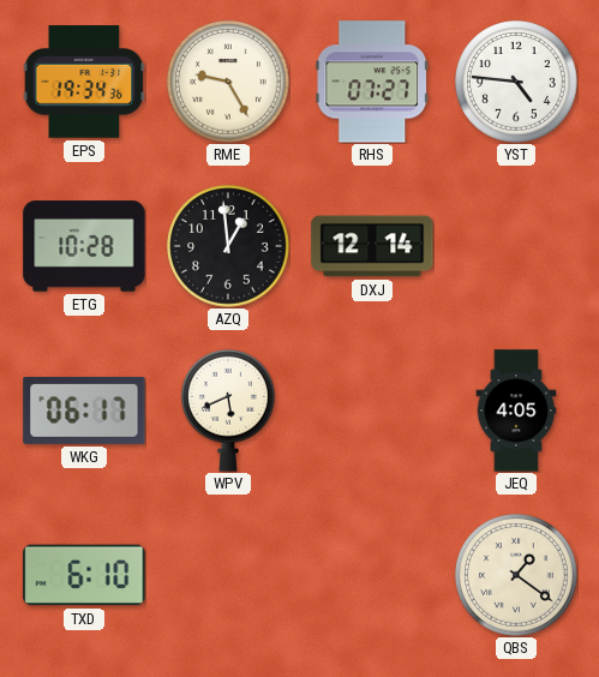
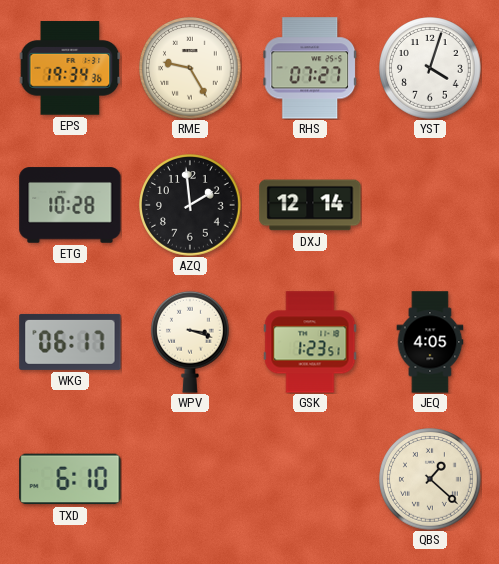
YST: 4:46 -> 4:03
AZQ: 12:59 -> 1:59
WPV: 5:41 -> 3:18
GSK: none -> 1:23
QBS: 1:21 -> 1:22
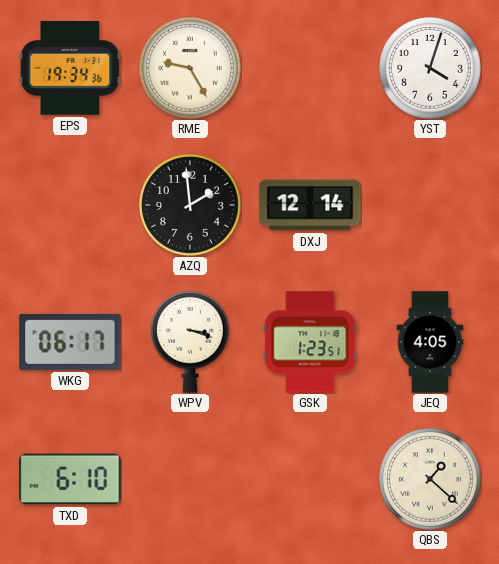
RHS: 07:27 -> none
ETG: 10:28 -> none
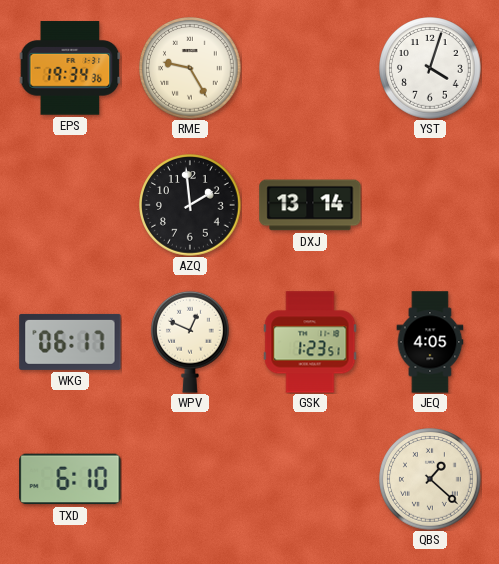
DXJ: 12:14 -> 13:14
WPV: 3:18 -> 12:49
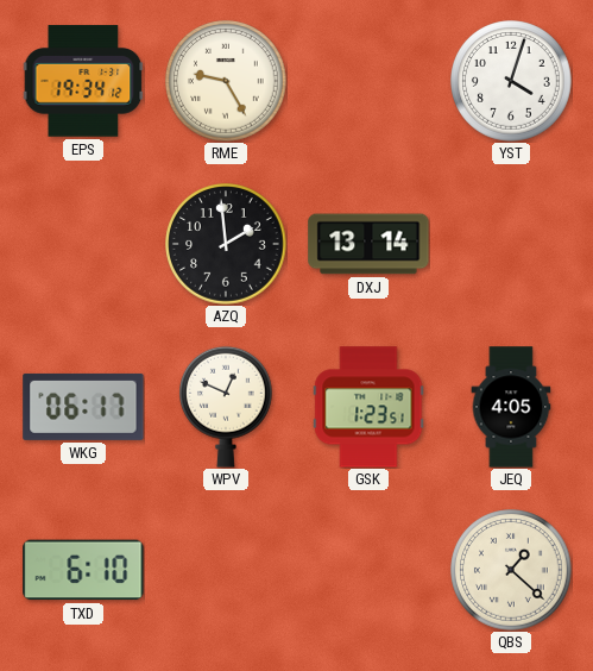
EPS: 19:34:36 -> 19:34:12
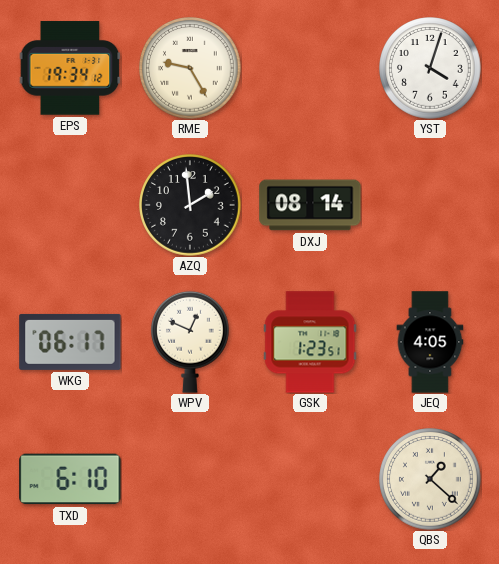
DXJ: 13:14 -> 08:14
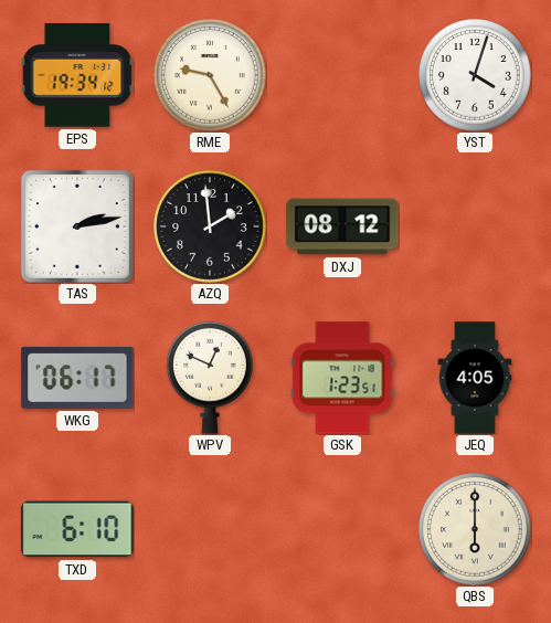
TAS: none -> 2:13
DXJ: 08:14 -> 08:12
QBS: 1:22 -> 6:00
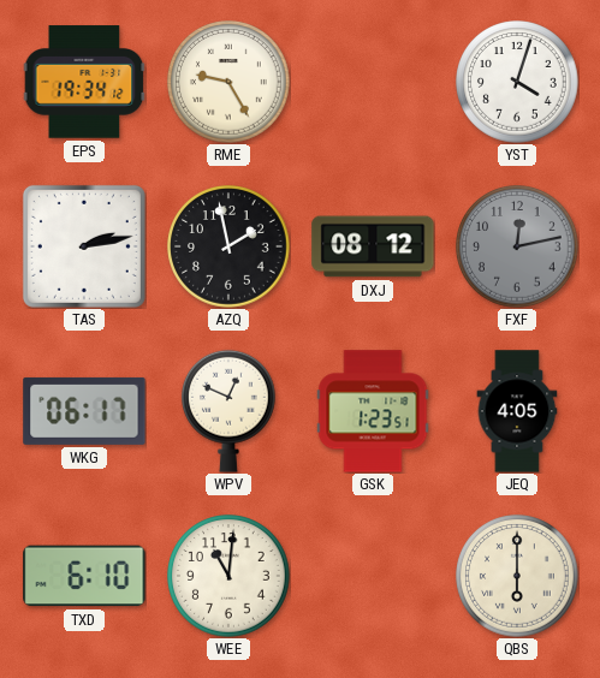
AZQ: 1:59 -> 1:58
FXF: none -> 12:13
WEE: none -> 11:01
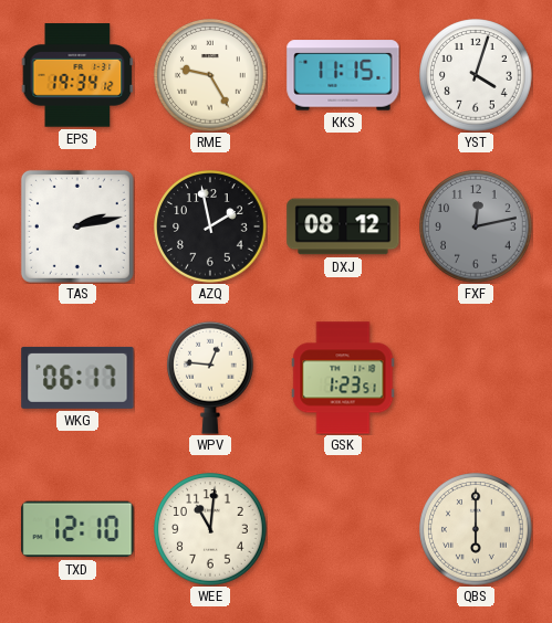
KKS: none -> 11:15
WPV: 12:49 -> 12:46
JEQ: 4:05 -> none
TXD: 6:10 -> 12:10
